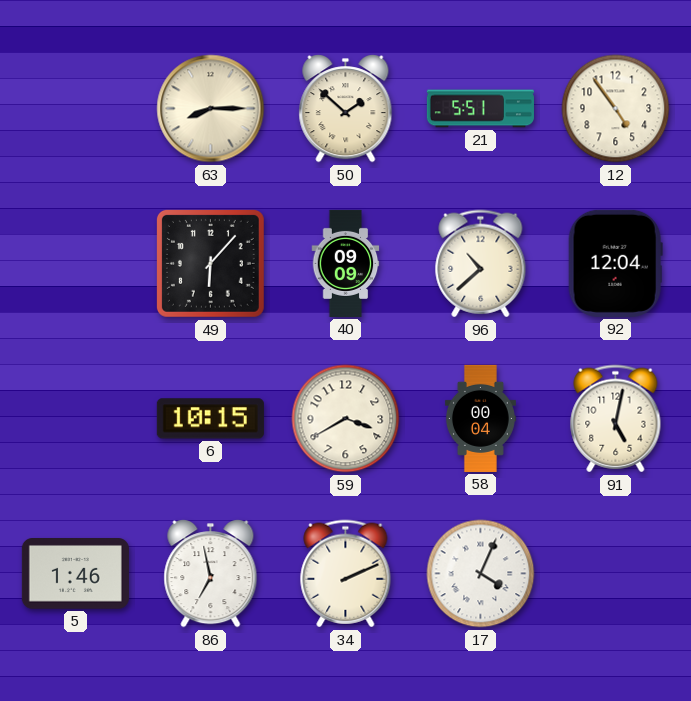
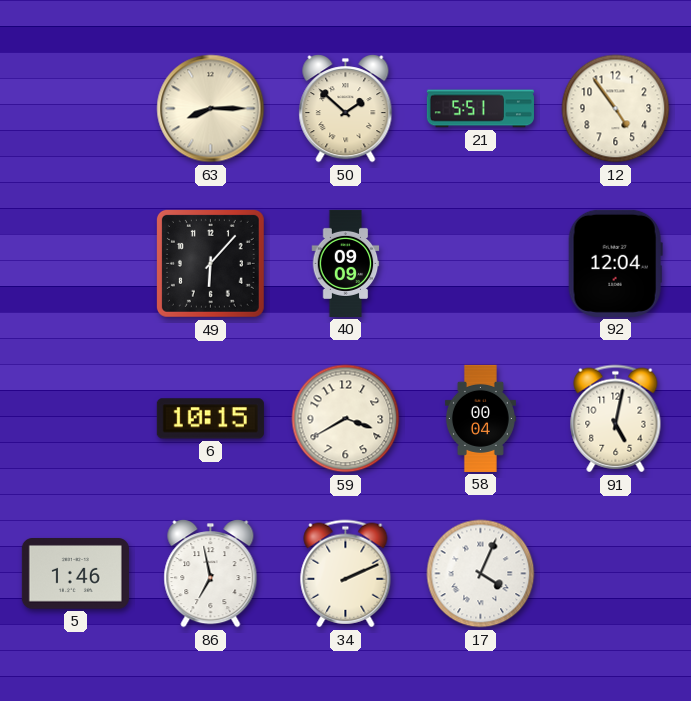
96: 10:38 -> none
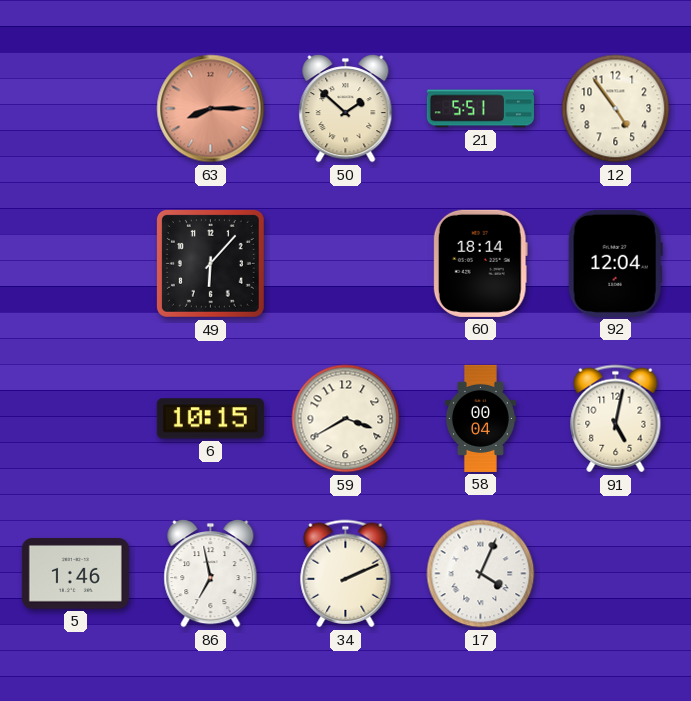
63 dial: cream -> salmon
40: 09:09 -> none
60: none -> 18:14
